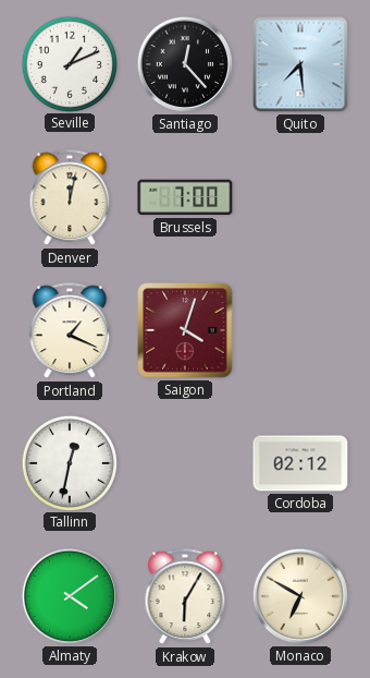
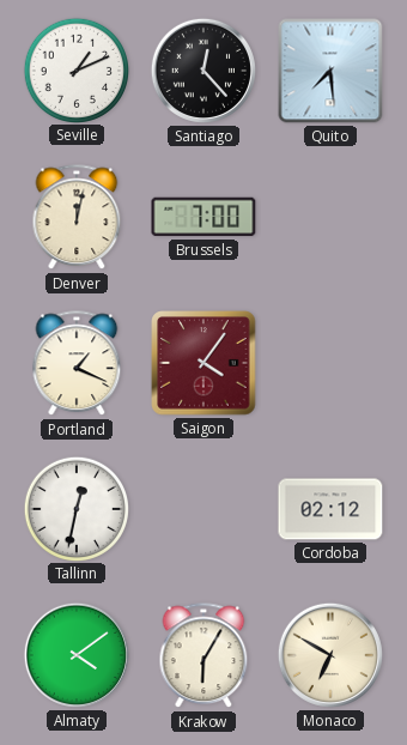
Saigon: 4:03 -> 4:06
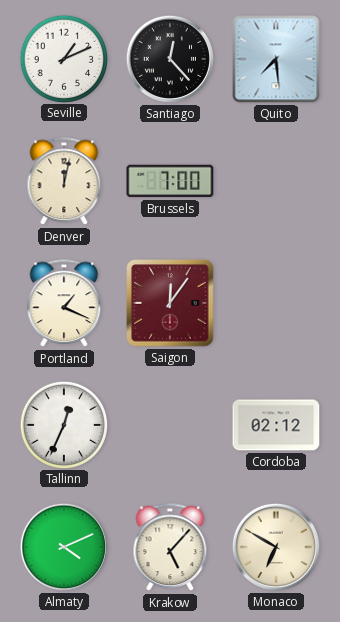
Saigon: 4:06 -> 12:06
Tallinn: 12:32 -> 12:34
Almaty: 4:09 -> 4:11
Krakow: 6:05 -> 5:07
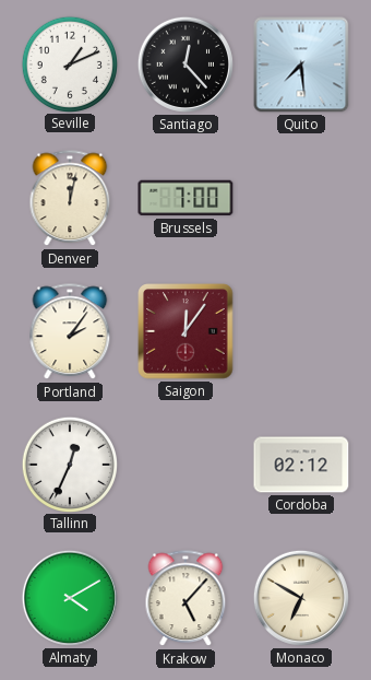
Portland: 1:19 -> 2:06
Almaty: 4:11 -> 4:10
